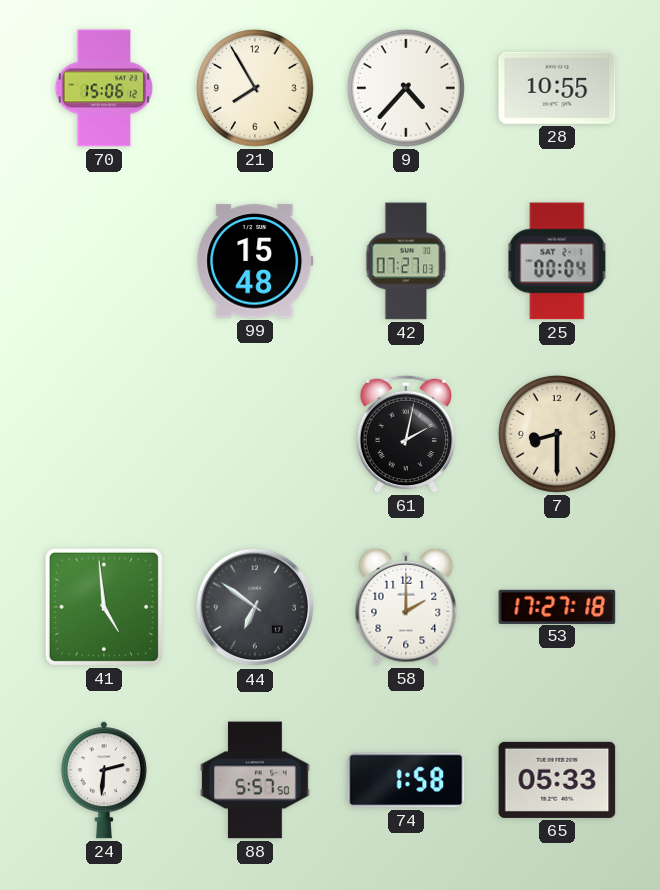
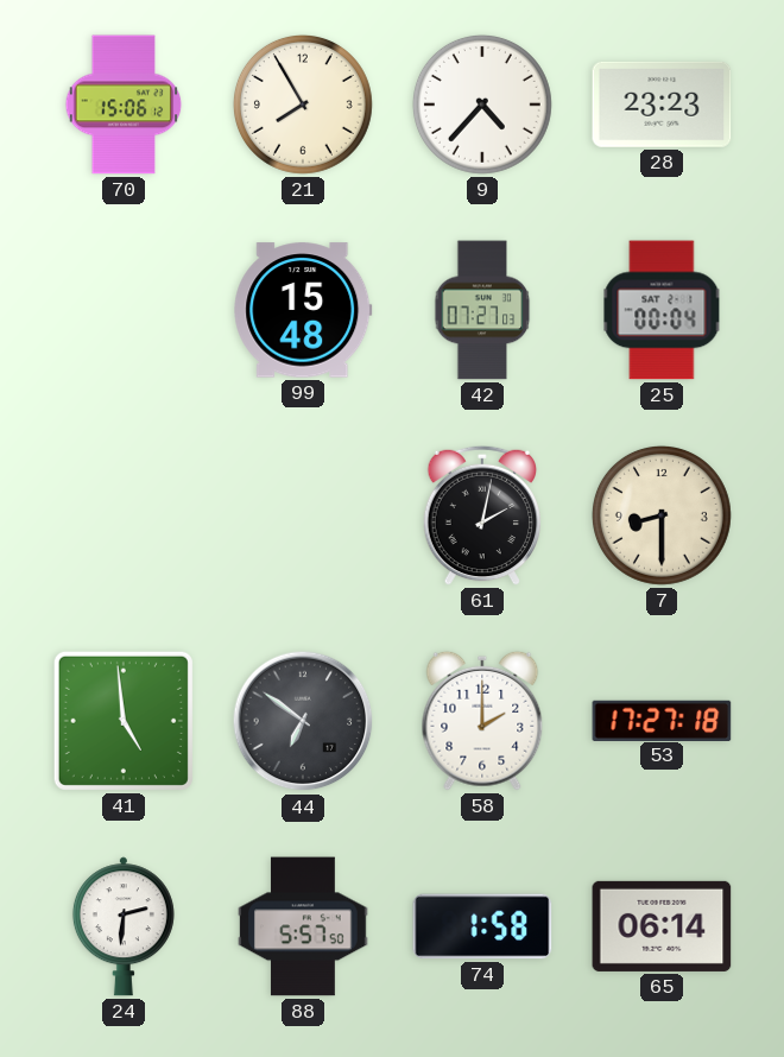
28: 10:55 -> 23:23
65: 05:33 -> 06:14
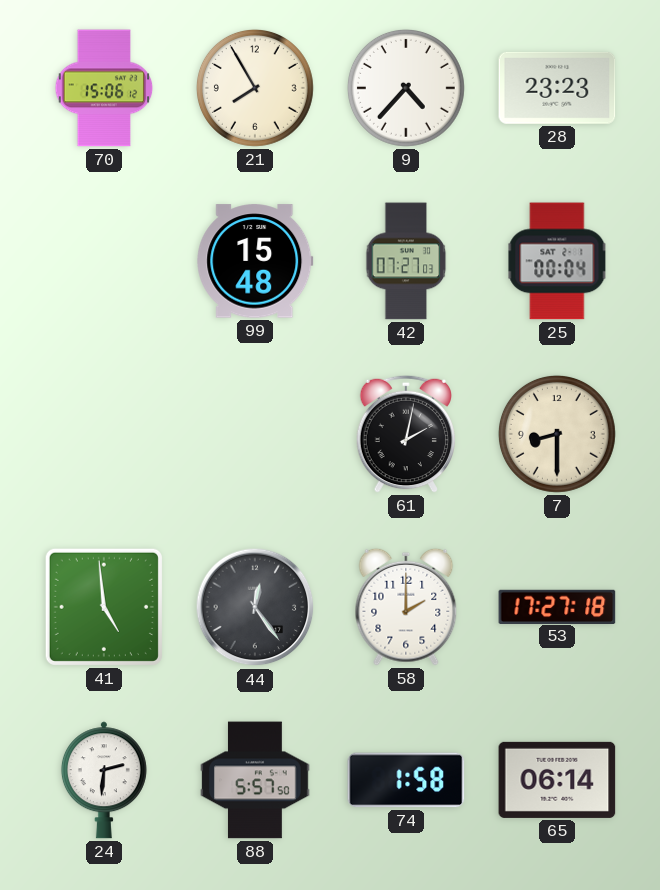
44: 6:51 -> 12:24
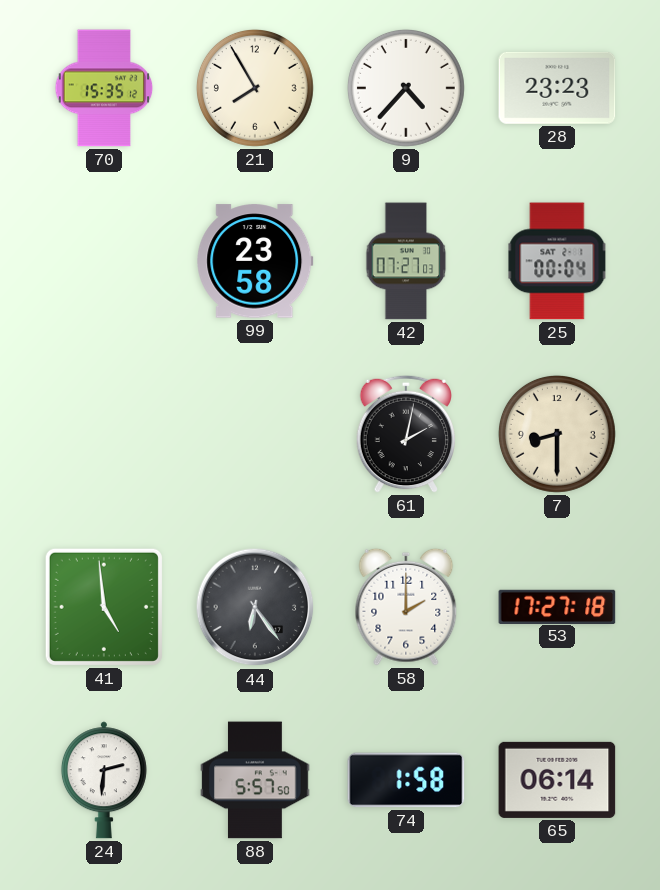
70: 15:06 -> 15:35
99: 15:48 -> 23:58
44: 12:24 -> 6:24
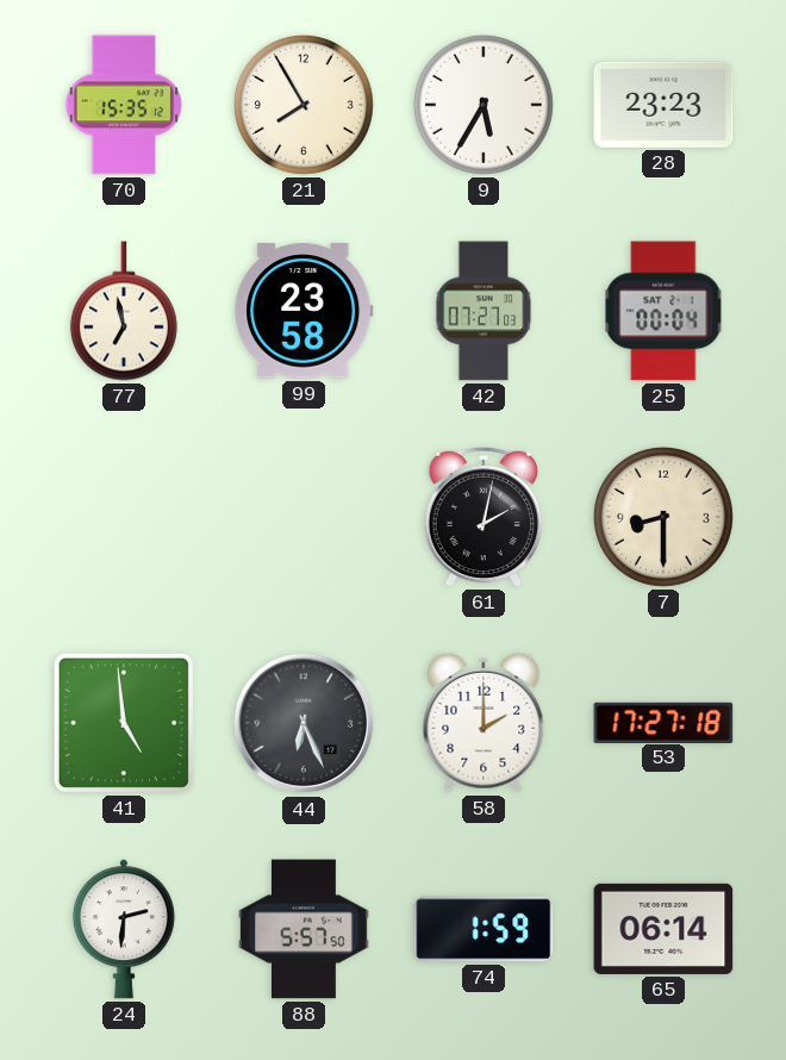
9: 4:37 -> 5:35
77: none -> 6:58
44: 6:24 -> 6:26
74: 1:58 -> 1:59
